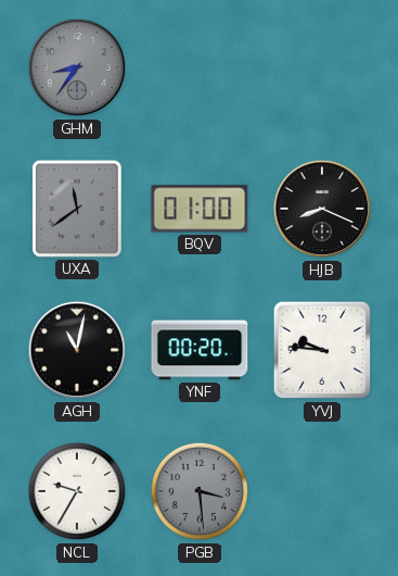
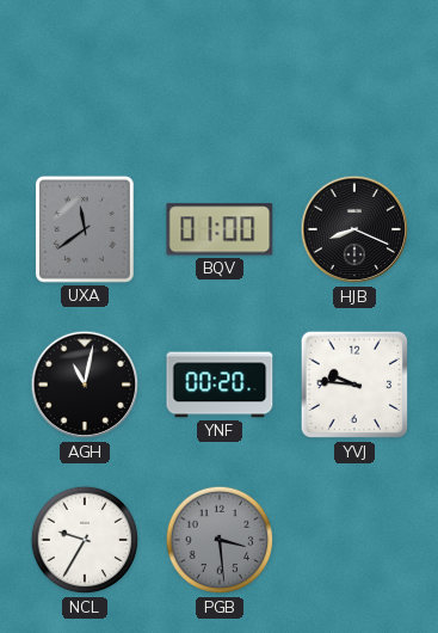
GHM: 8:36 -> none
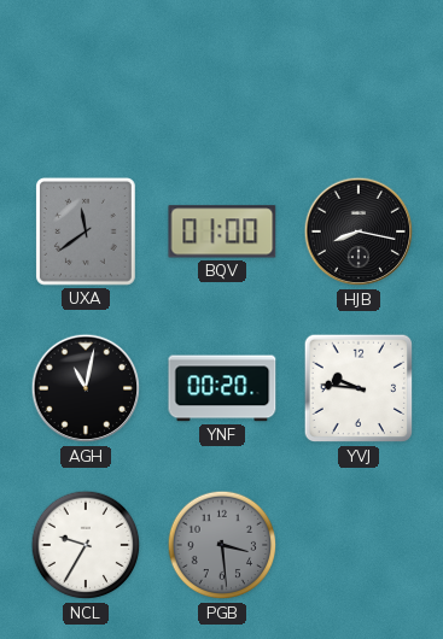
HJB: 8:19 -> 8:17
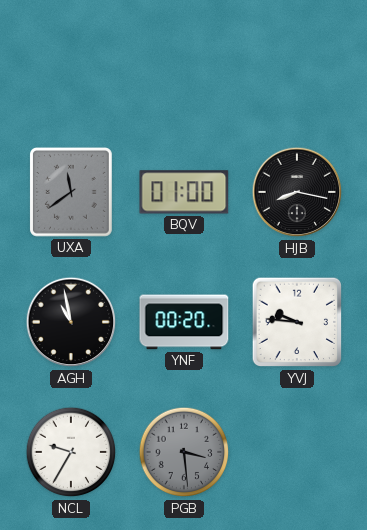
AGH: 11:02 -> 10:58
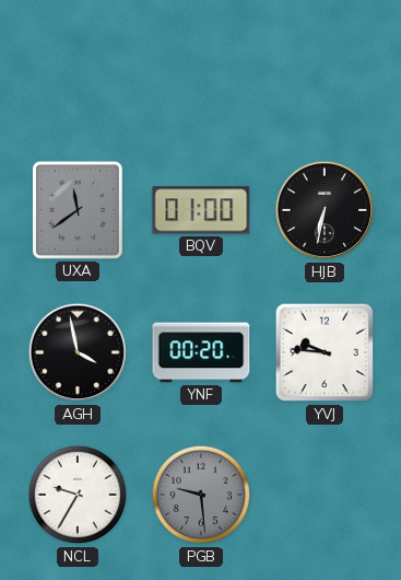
HJB: 8:17 -> 6:32
AGH: 10:58 -> 3:58
PGB: 3:29 -> 9:29
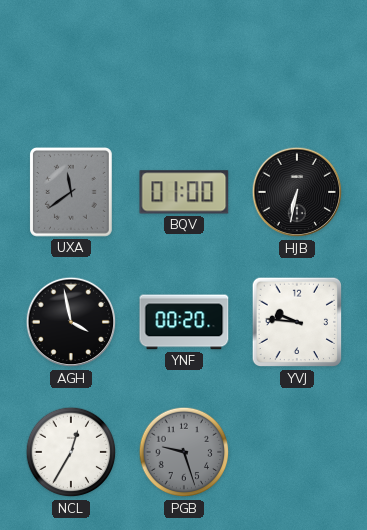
NCL: 9:35 -> 12:35
PGB: 9:29 -> 9:27
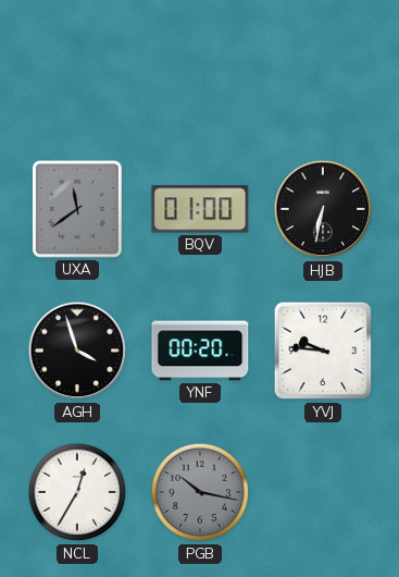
AGH: 3:58 -> 3:57
PGB: 9:27 -> 10:17
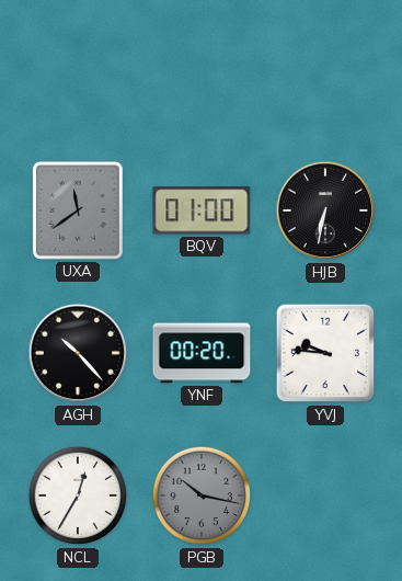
AGH: 3:57 -> 10:23
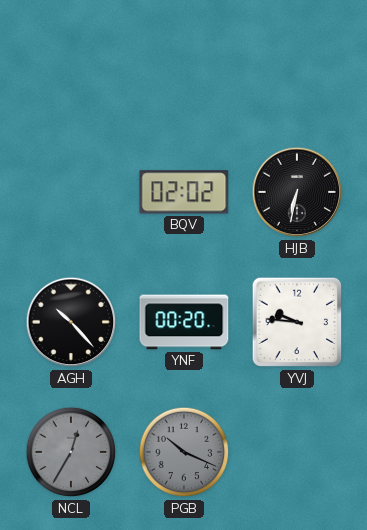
UXA: 11:39 -> none
BQV: 01:00 -> 02:02
NCL dial: white -> grey
PGB: 10:17 -> 10:19
